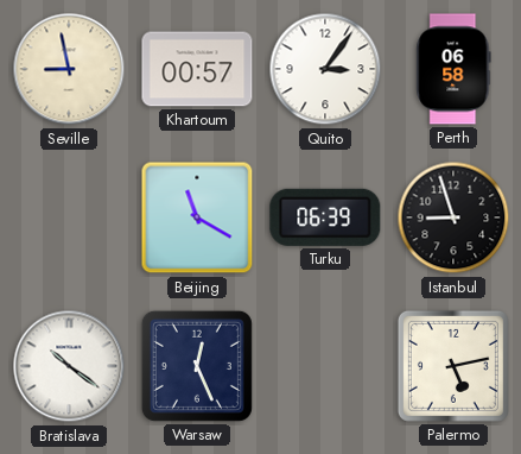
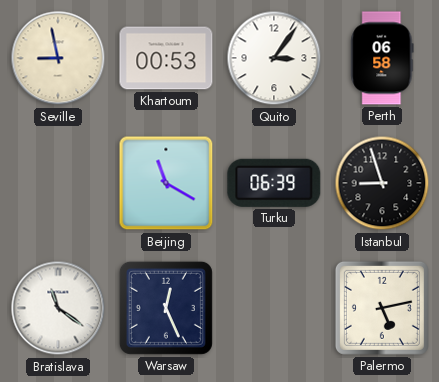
Khartoum: 00:57 -> 00:53
Bratislava: 10:21 -> 11:21
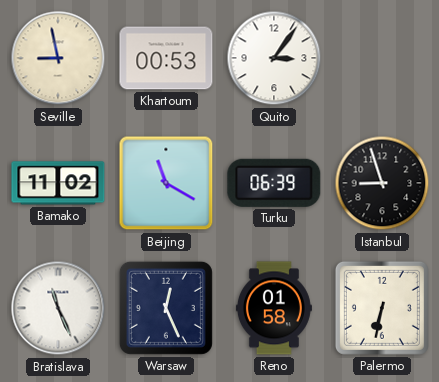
Perth: 06:58 -> none
Bamako: none -> 11:02
Bratislava: 11:21 -> 11:26
Reno: none -> 01:58
Palermo: 5:13 -> 6:32
